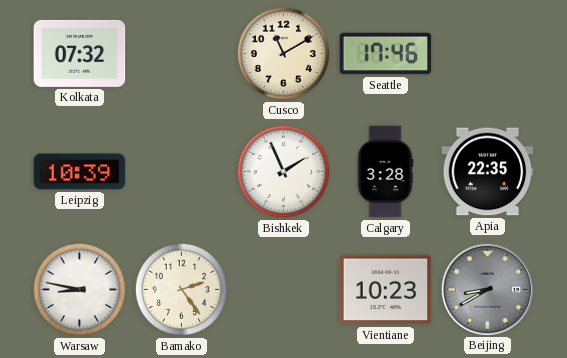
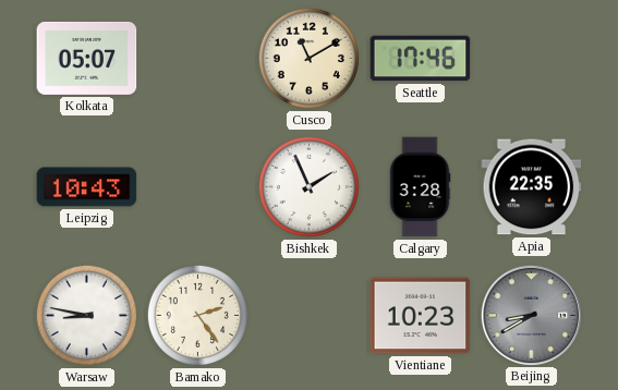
Kolkata: 07:32 -> 05:07
Leipzig: 10:39 -> 10:43
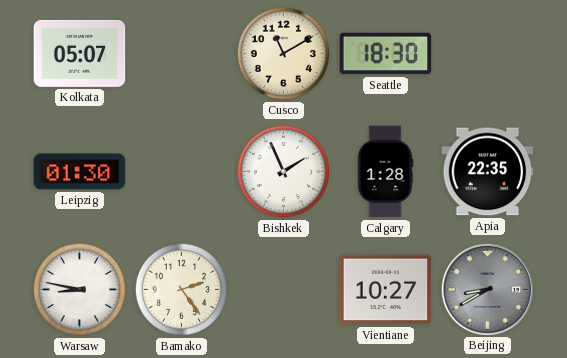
Seattle: 17:46 -> 18:30
Leipzig: 10:43 -> 01:30
Calgary: 3:28 -> 1:28
Vientiane: 10:23 -> 10:27
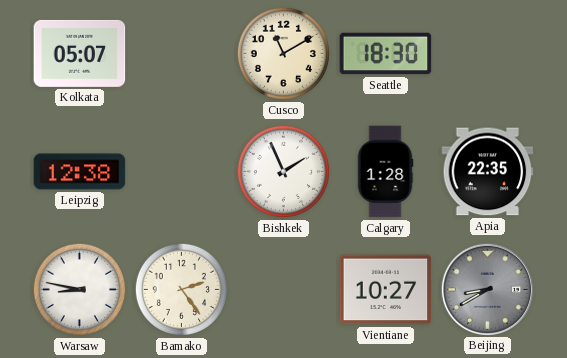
Leipzig: 01:30 -> 12:38
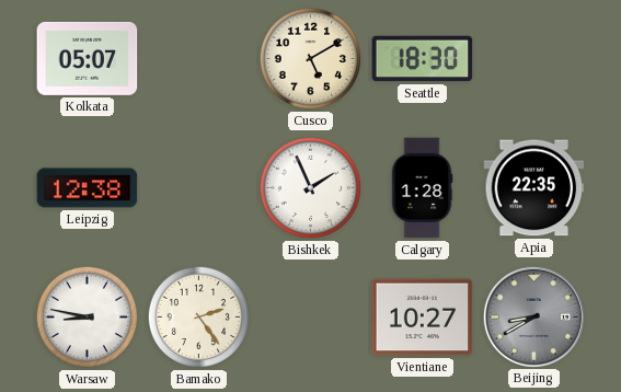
Cusco: 11:10 -> 5:10
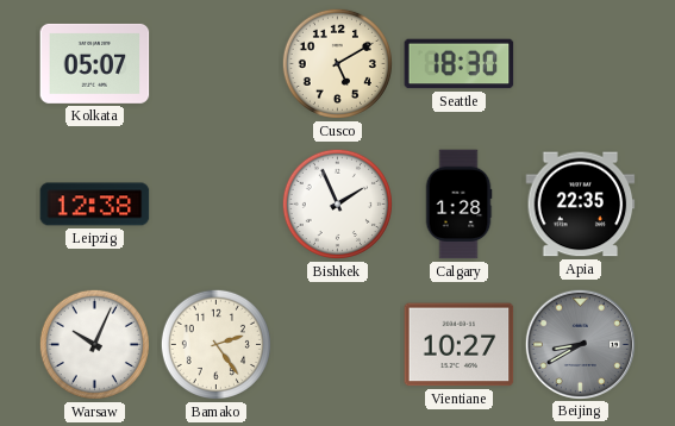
Warsaw: 8:47 -> 10:04
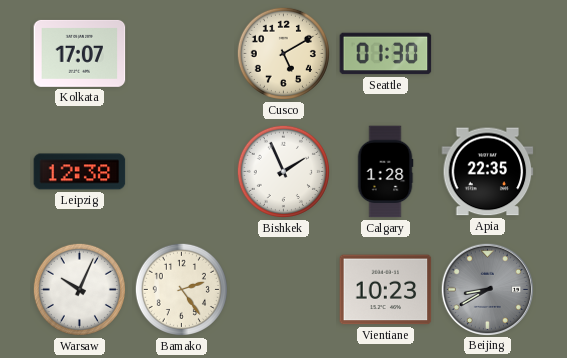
Kolkata: 05:07 -> 17:07
Seattle: 18:30 -> 01:30
Vientiane: 10:27 -> 10:23
